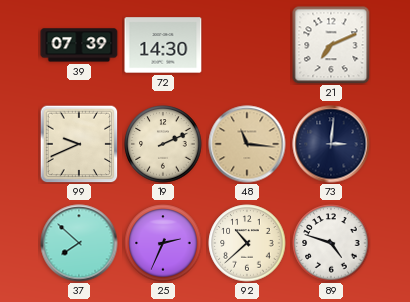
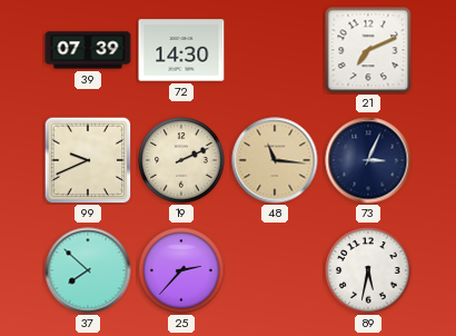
73: 3:01 -> 3:04
25: 2:34 -> 2:37
92: 10:38 -> none
89: 4:48 -> 5:32
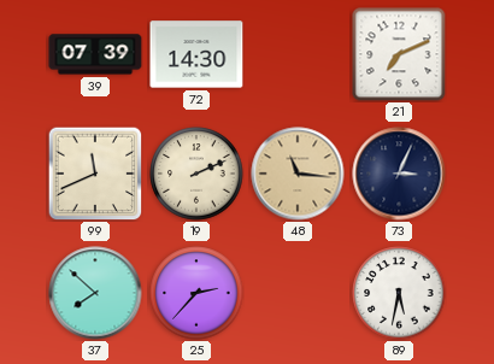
99: 9:41 -> 11:41
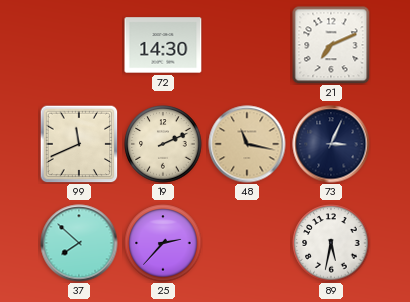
39: 07:39 -> none
48: 11:16 -> 11:17
